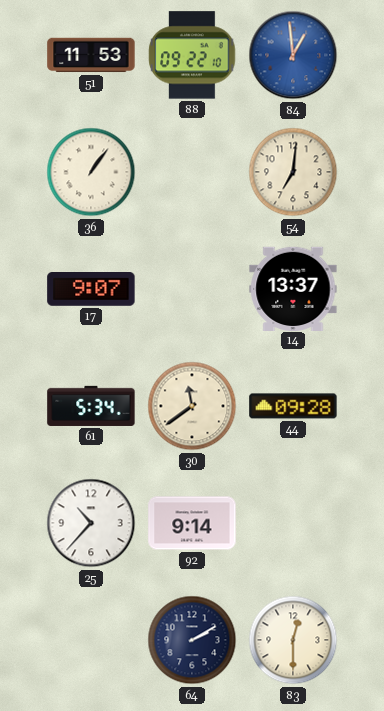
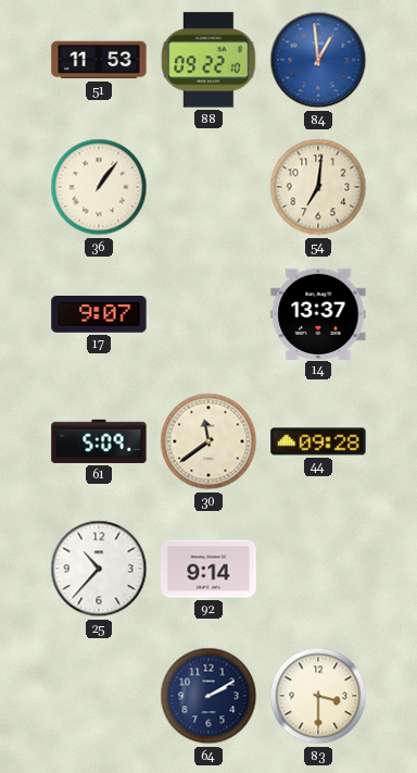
61: 5:34 -> 5:09
83: 12:30 -> 3:30
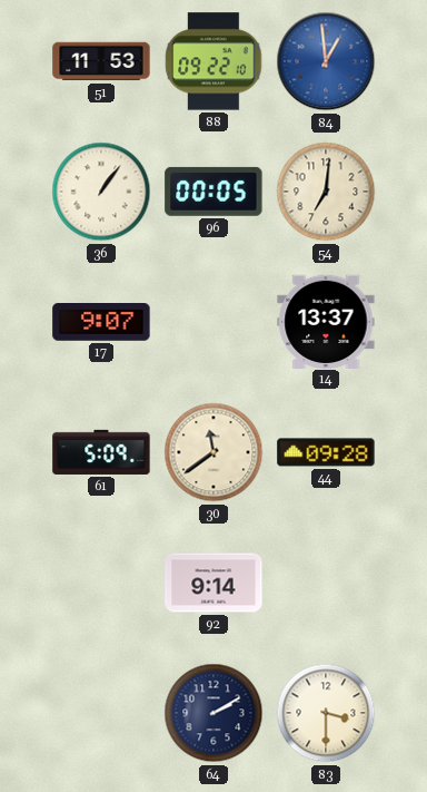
96: none -> 00:05
25: 10:37 -> none
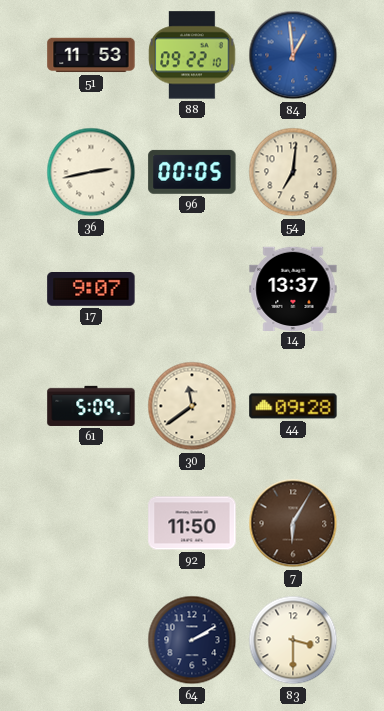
36: 1:06 -> 2:43
92: 9:14 -> 11:50
7: none -> 6:05
